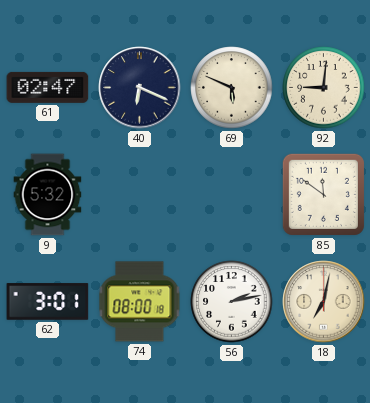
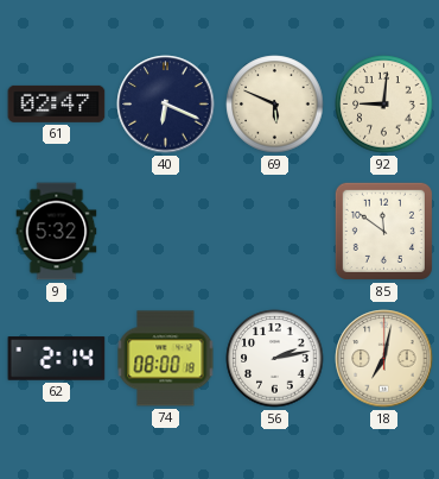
62: 3:01 -> 2:14
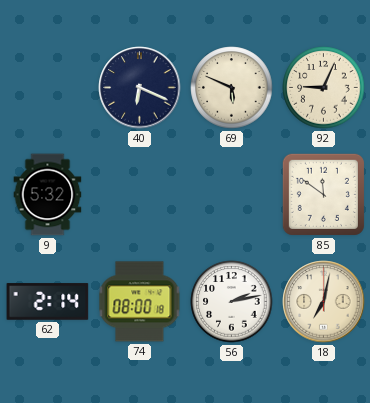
61: 02:47 -> none
92: 9:01 -> 9:04
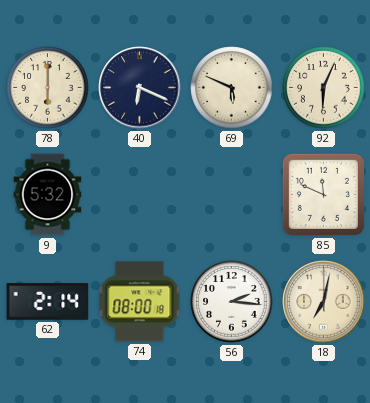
78: none -> 6:00
92: 9:04 -> 6:04
85: 11:51 -> 11:49
56: 2:13 -> 2:16
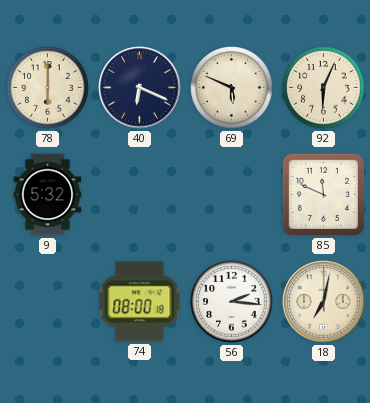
62: 2:14 -> none
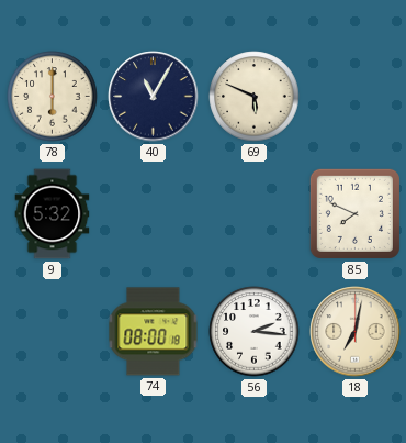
40: 6:19 -> 11:05
92: 6:04 -> none
85: 11:49 -> 7:49
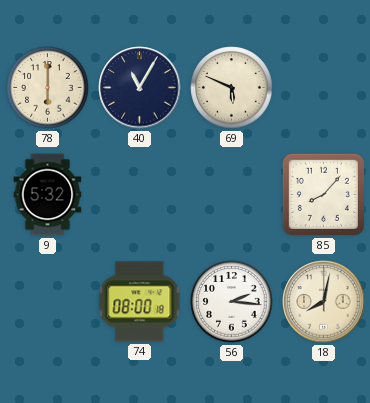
85: 7:49 -> 8:07
18: 7:02 -> 8:02
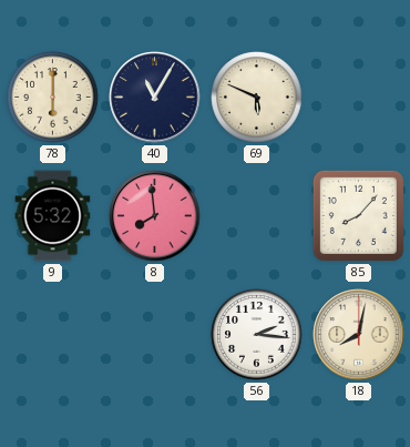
8: none -> 7:59
74: 08:00 -> none
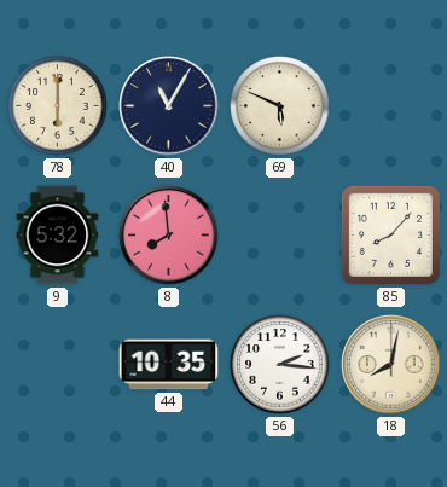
44: none -> 10:35
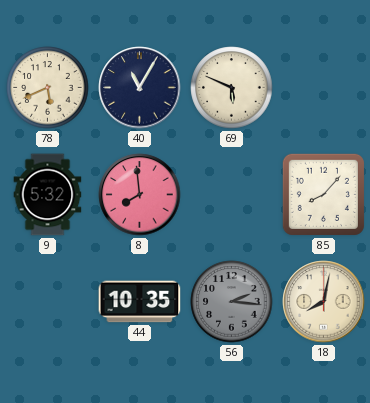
78: 6:00 -> 5:41
56 dial: white -> grey
